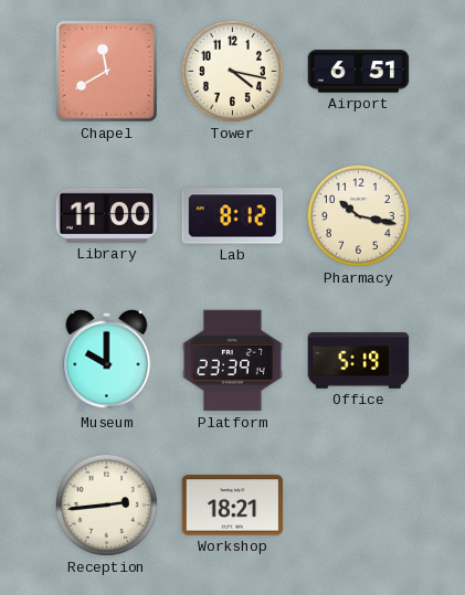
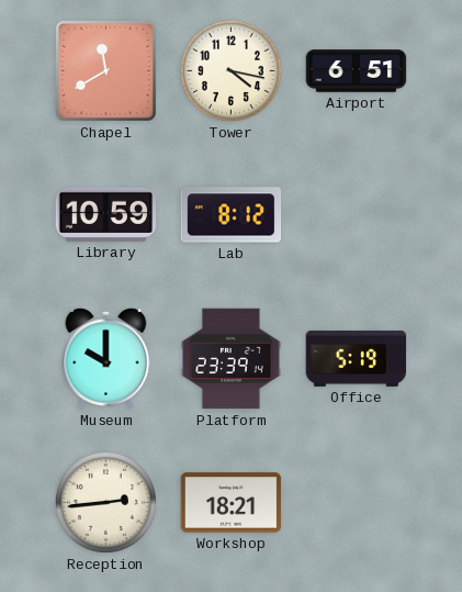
Library: 11:00 -> 10:59
Pharmacy: 10:17 -> none
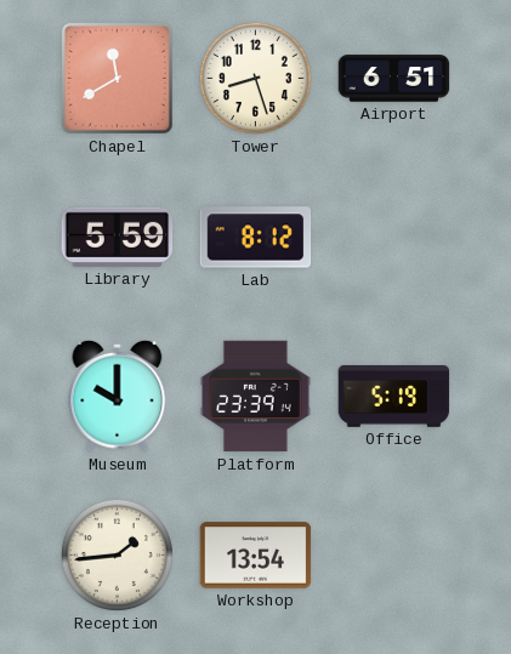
Tower: 4:17 -> 8:27
Library: 10:59 -> 5:59
Reception: 2:44 -> 1:44
Workshop: 18:21 -> 13:54
